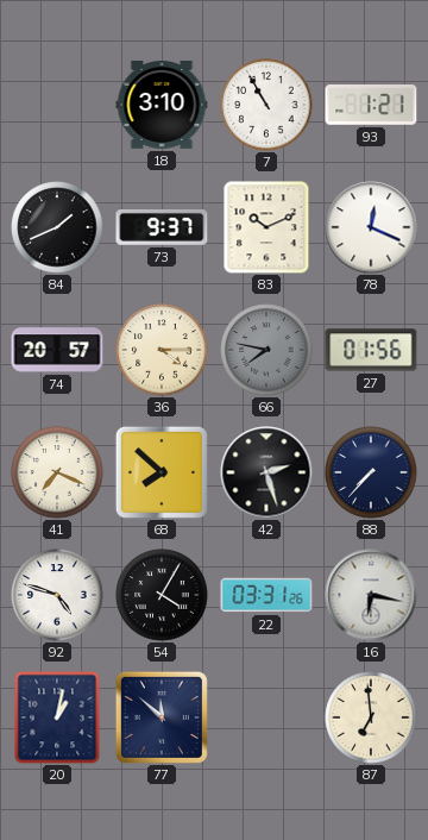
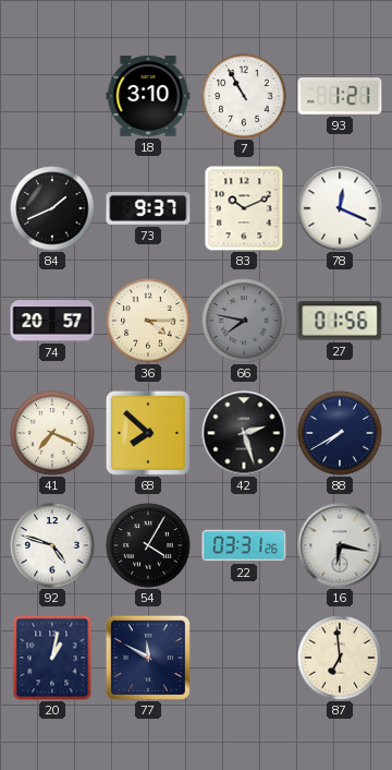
88: 7:37 -> 7:40
77: 11:52 -> 11:50
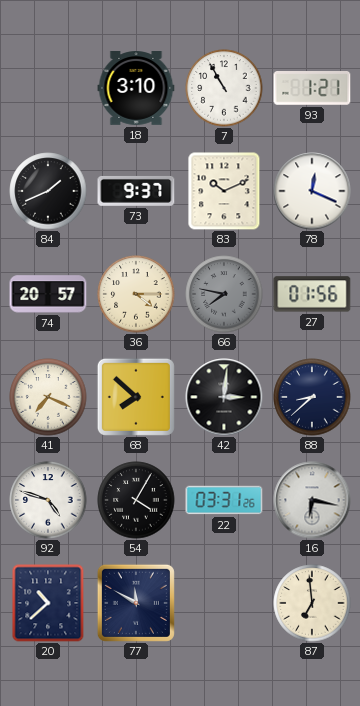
42: 2:27 -> 3:01
88: 7:40 -> 8:38
20: 1:02 -> 10:38
